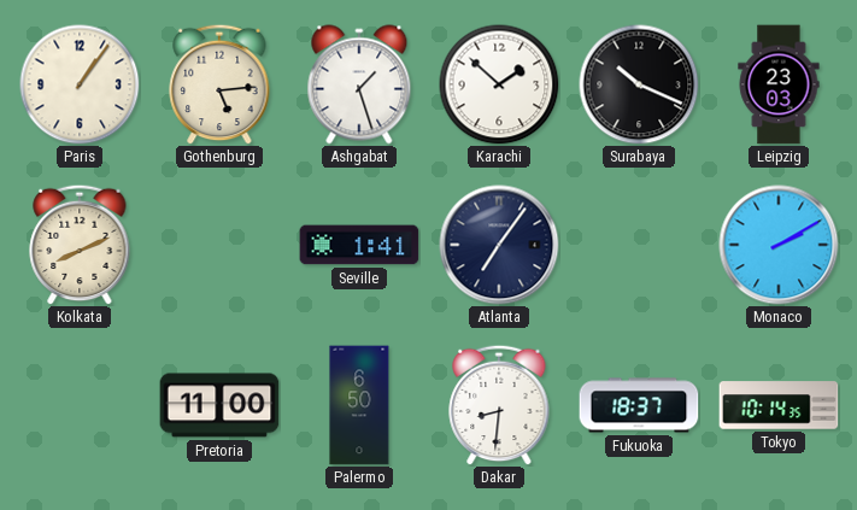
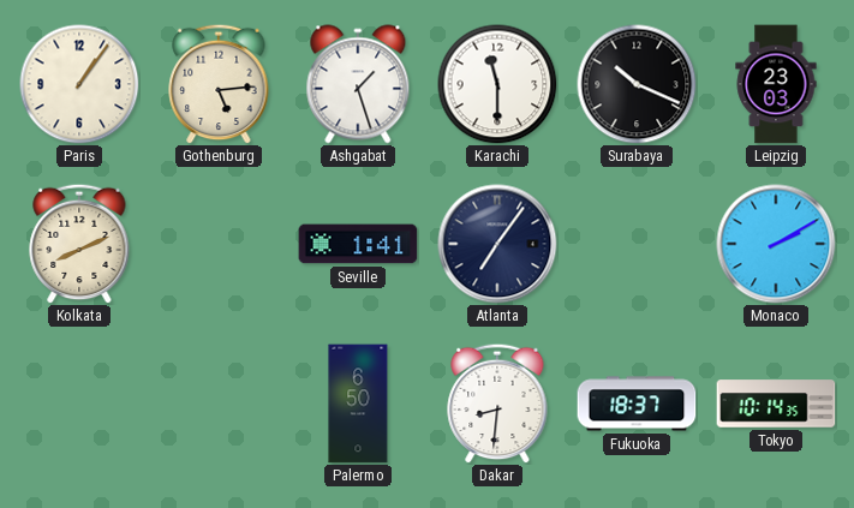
Karachi: 1:52 -> 11:30
Pretoria: 11:00 -> none
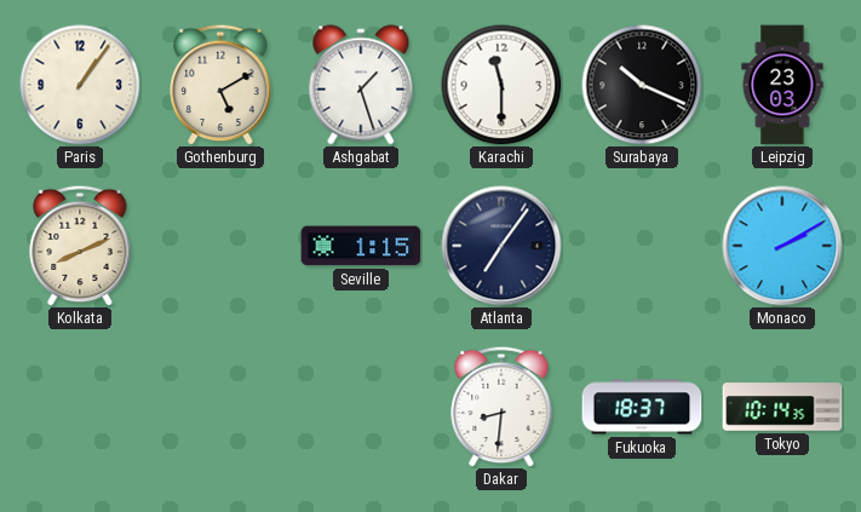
Gothenburg: 5:14 -> 5:10
Seville: 1:41 -> 1:15
Palermo: 6:50 -> none
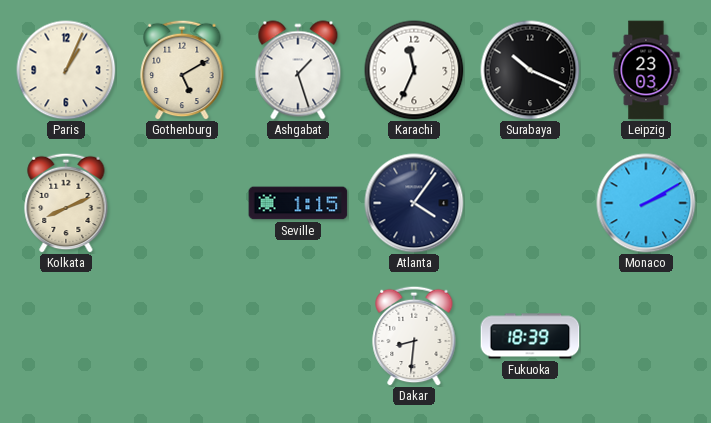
Paris: 1:06 -> 1:04
Karachi: 11:30 -> 11:34
Atlanta: 7:06 -> 4:06
Fukuoka: 18:37 -> 18:39
Tokyo: 10:14 -> none
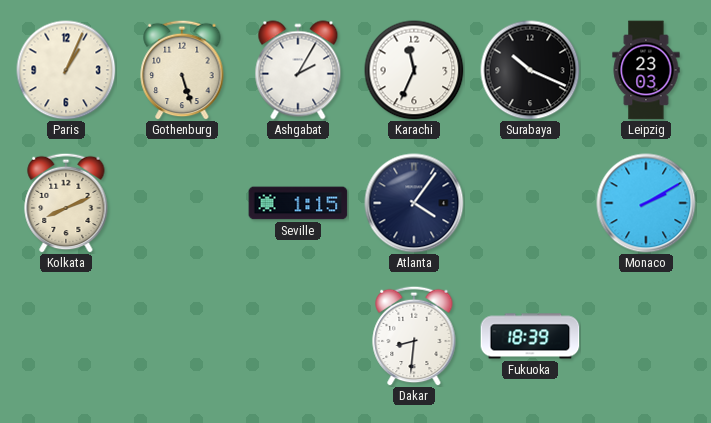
Gothenburg: 5:10 -> 5:27
Ashgabat: 1:27 -> 2:05
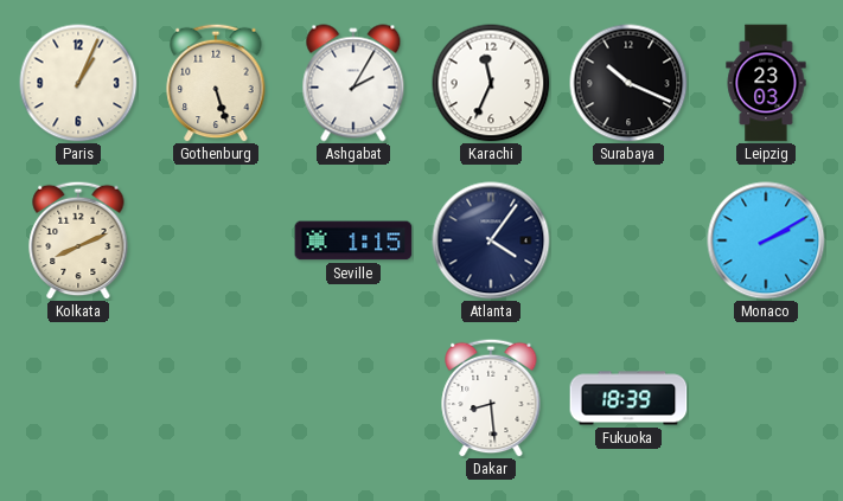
Dakar: 8:31 -> 8:29
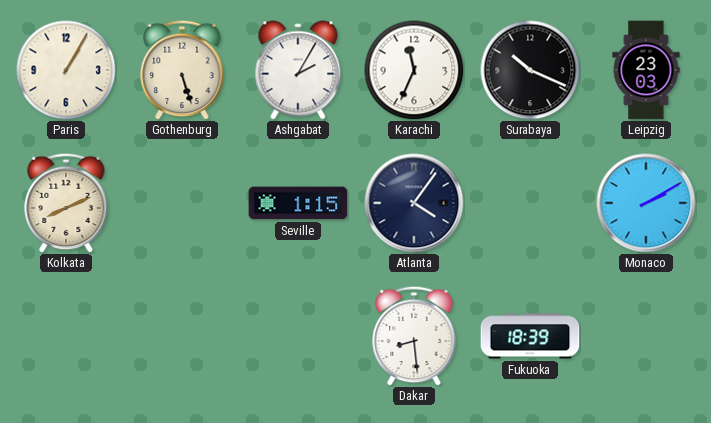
Paris: 1:04 -> 1:05
